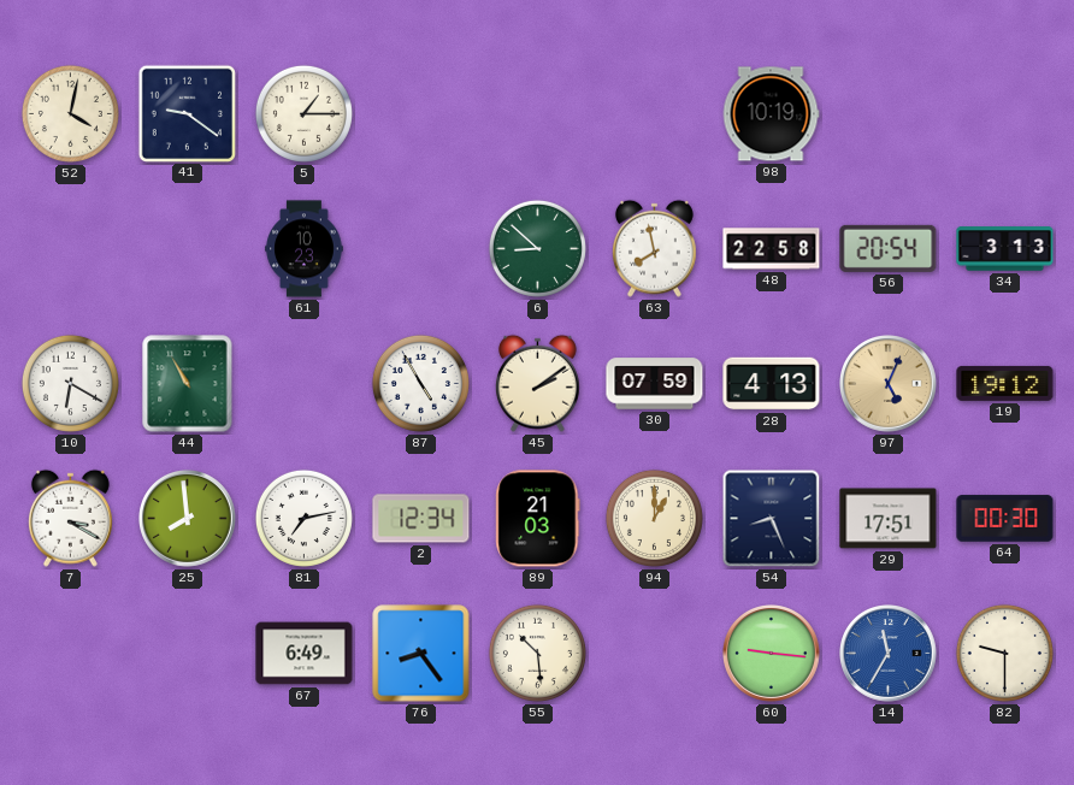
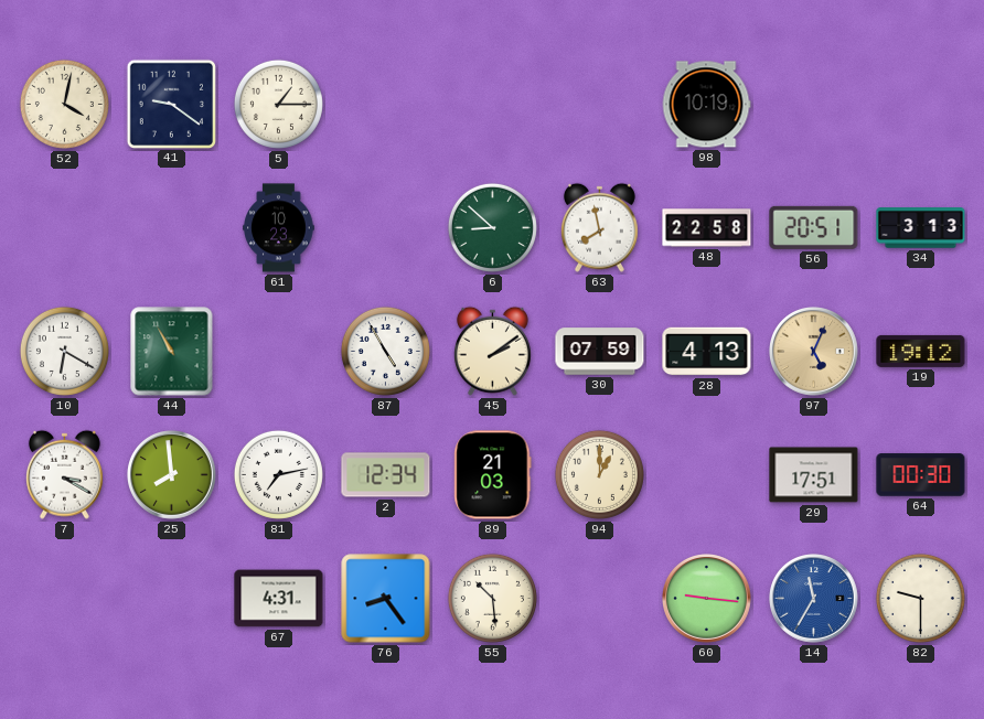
56: 20:54 -> 20:51
54: 8:26 -> none
67: 6:49 -> 4:31
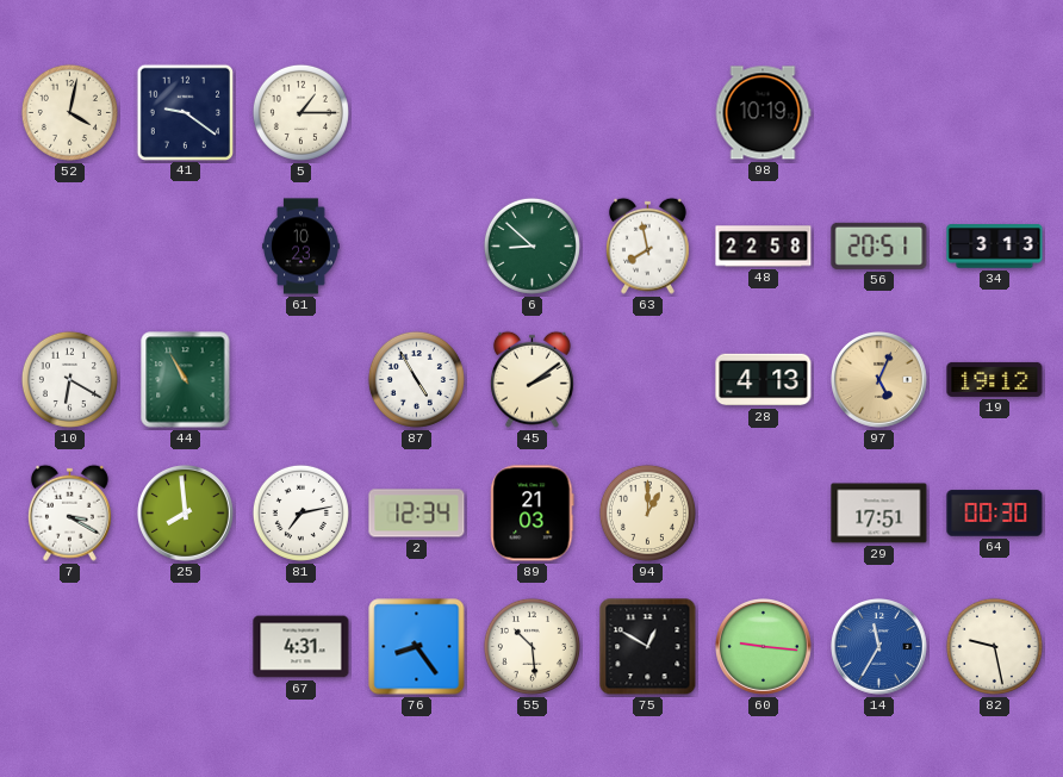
30: 07:59 -> none
75: none -> 12:50
82: 9:30 -> 9:28
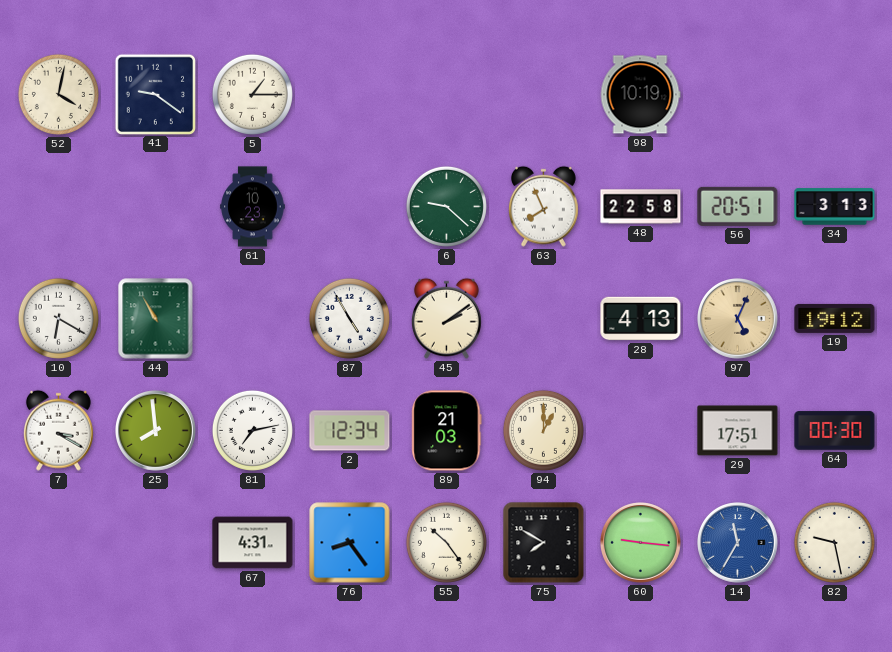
6: 8:52 -> 9:22
63: 7:58 -> 7:56
55: 10:29 -> 10:24
75: 12:50 -> 7:50
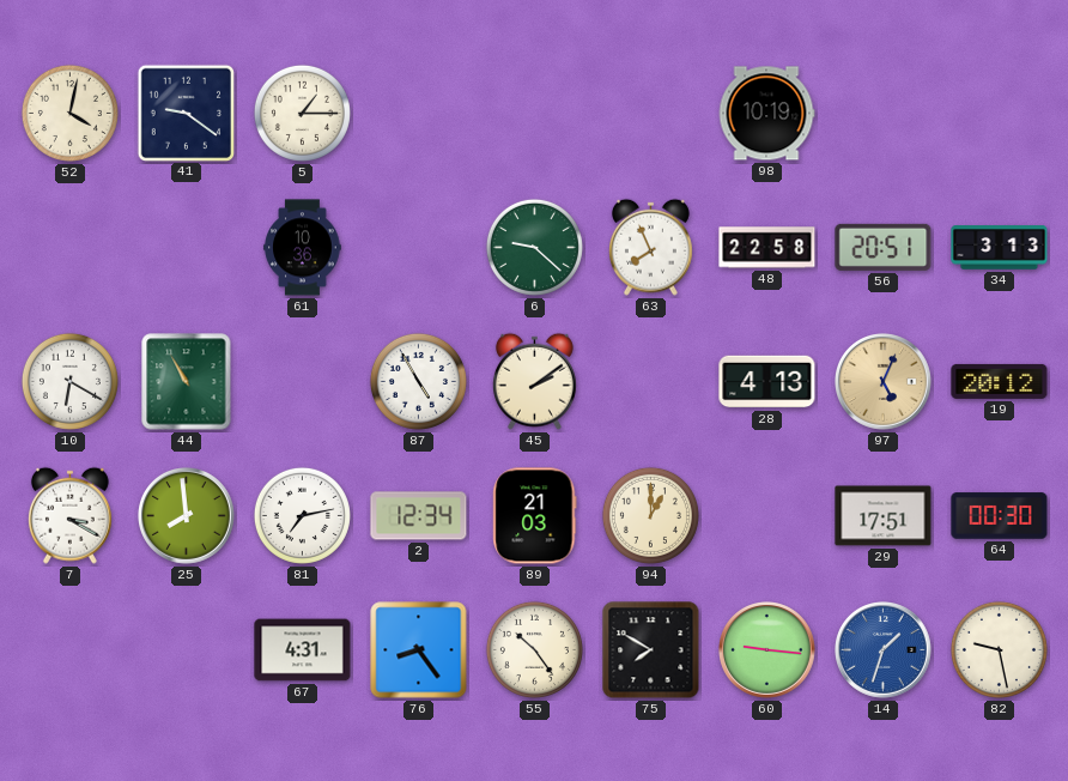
61: 10:23 -> 10:36
19: 19:12 -> 20:12
14: 11:35 -> 1:33
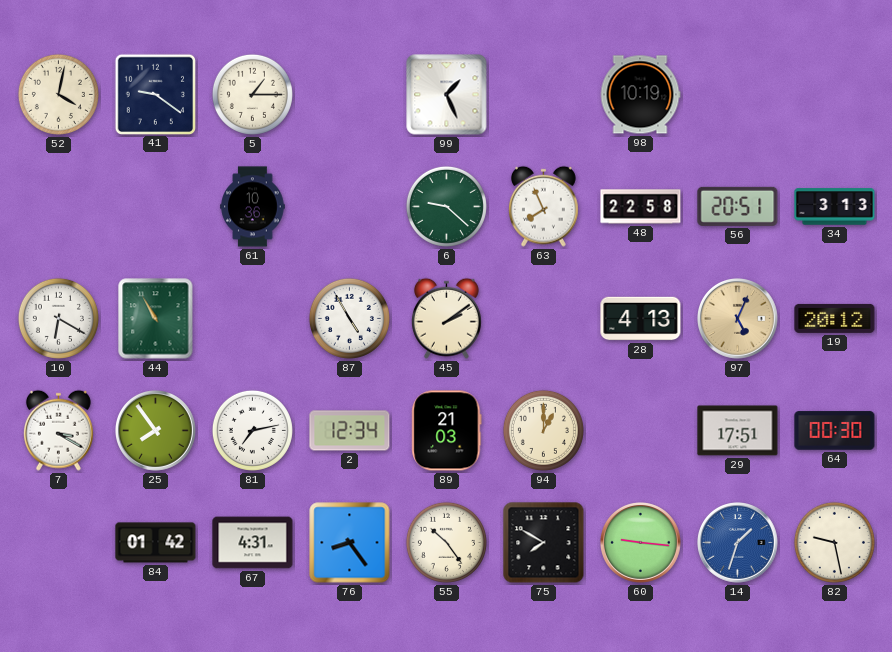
99: none -> 1:26
25: 7:59 -> 7:54
84: none -> 01:42
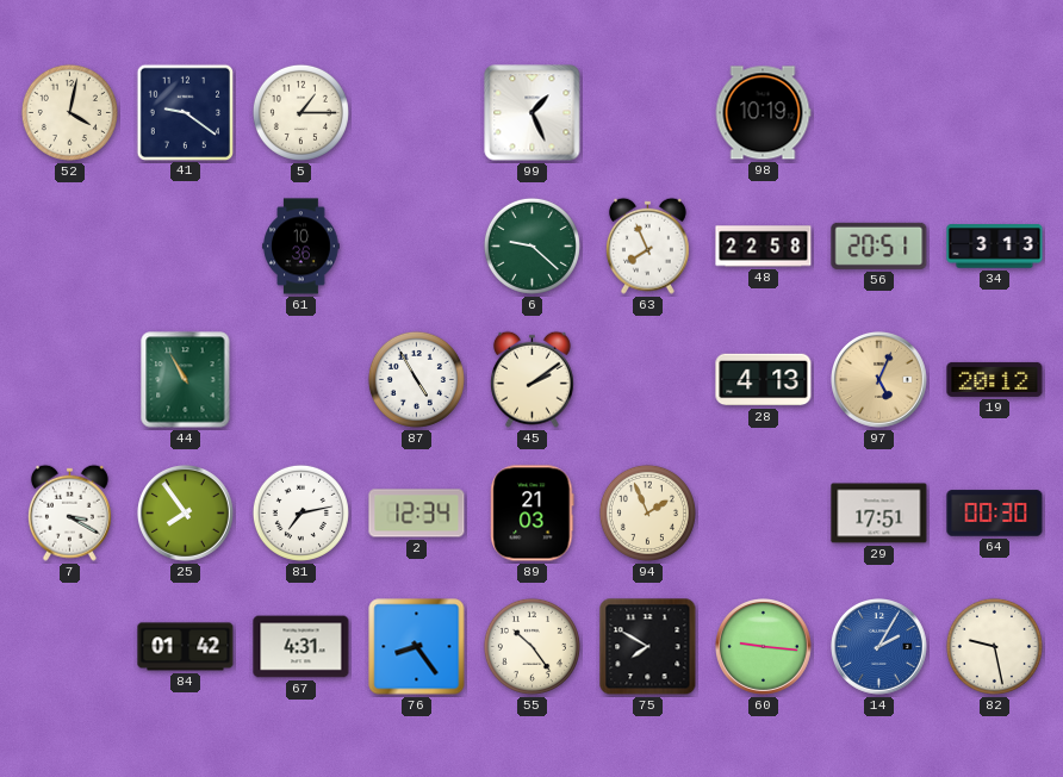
10: 6:20 -> none
94: 1:00 -> 1:56
14: 1:33 -> 2:05
